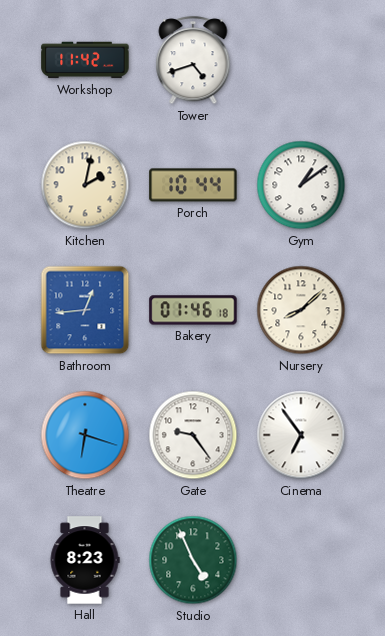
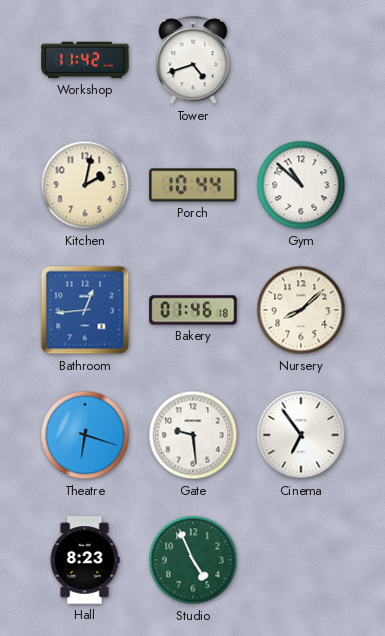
Gym: 1:09 -> 10:52
Gate: 9:24 -> 9:29
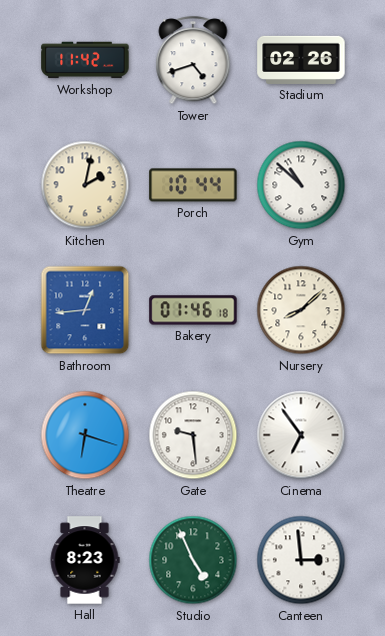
Stadium: none -> 02:26
Canteen: none -> 2:59
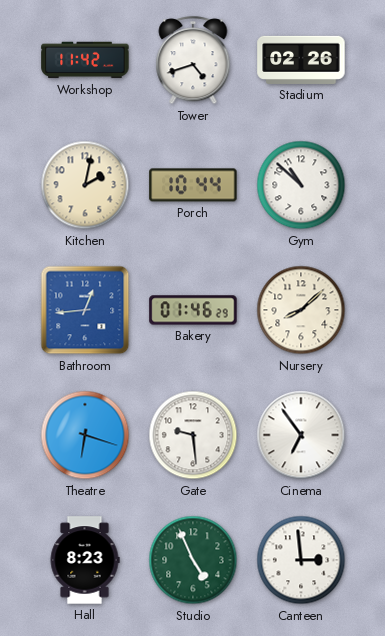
Bakery: 01:46:18 -> 01:46:29
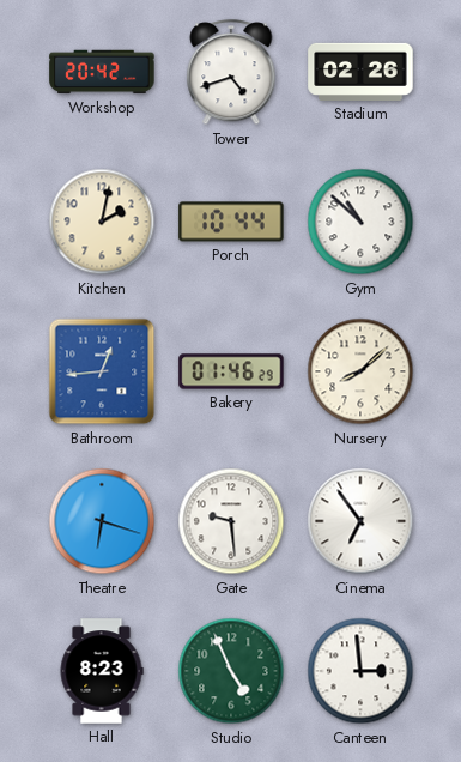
Workshop: 11:42 -> 20:42
